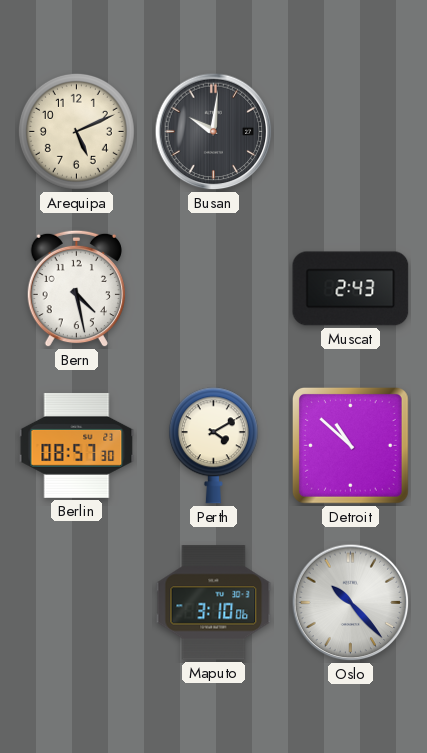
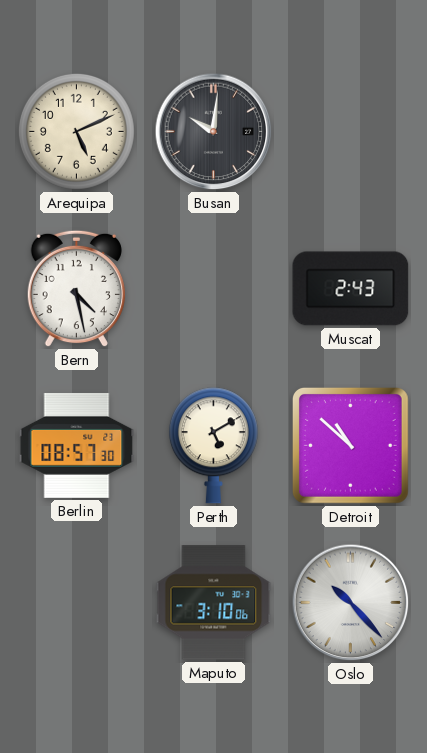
Perth: 4:10 -> 5:10
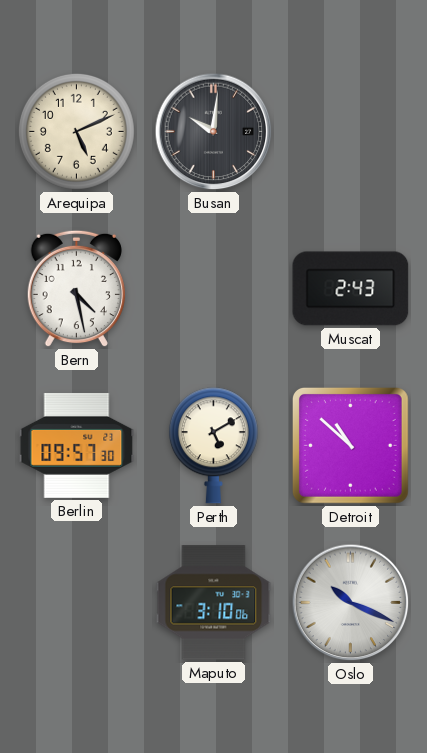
Berlin: 08:57 -> 09:57
Oslo: 10:23 -> 10:19
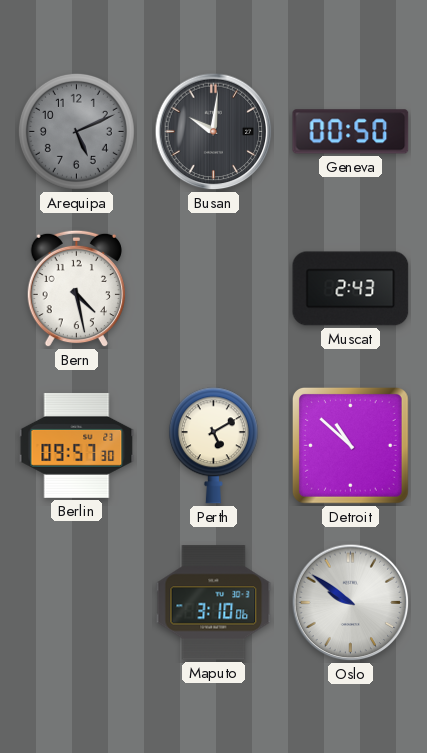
Arequipa dial: cream -> grey
Geneva: none -> 00:50
Oslo: 10:19 -> 9:51
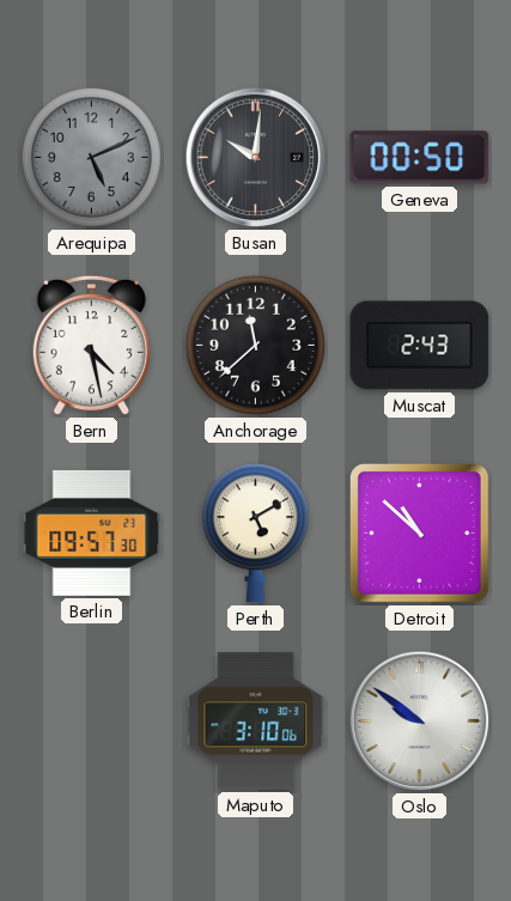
Anchorage: none -> 11:38
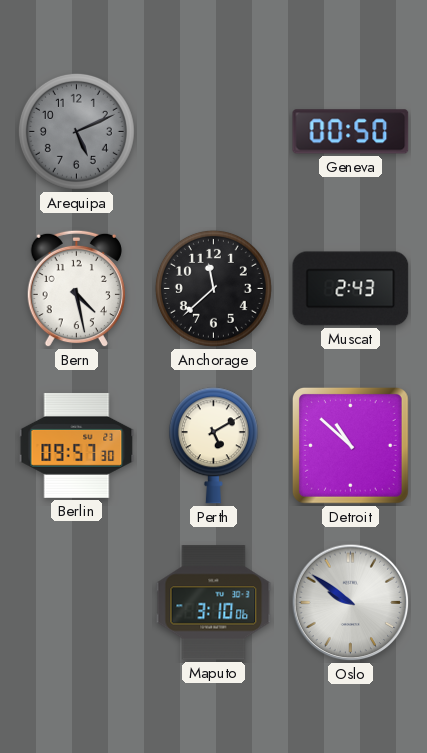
Busan: 10:01 -> none
